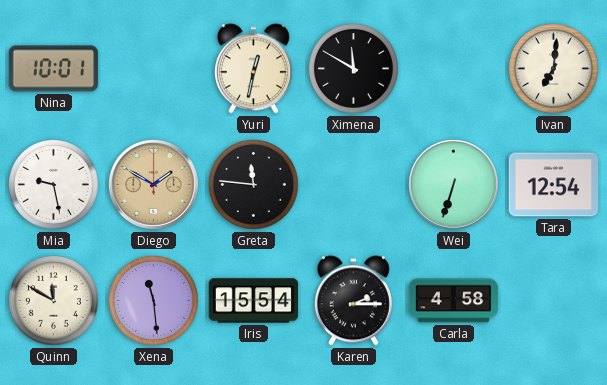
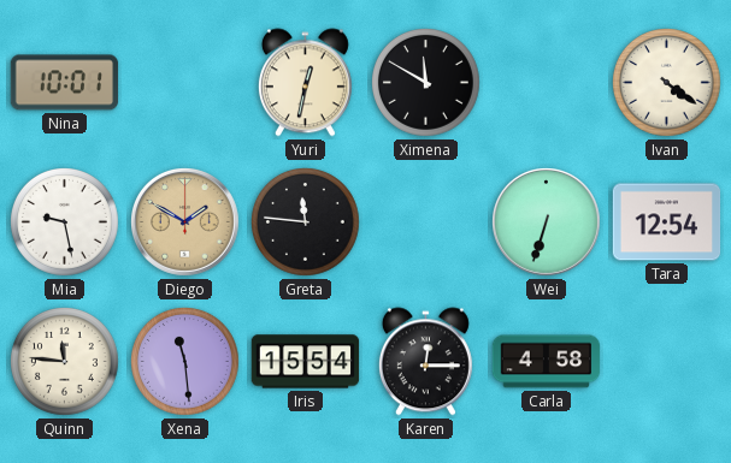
Ivan: 7:01 -> 4:21
Quinn: 11:50 -> 11:46
Karen: 2:15 -> 12:15
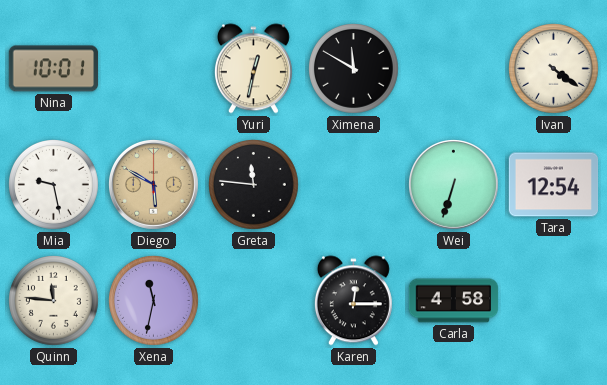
Diego: 1:50 -> 5:50
Xena: 11:29 -> 11:32
Iris: 15:54 -> none
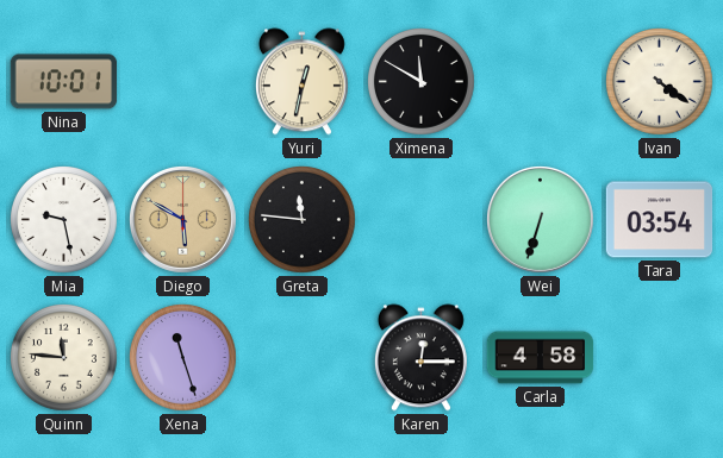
Tara: 12:54 -> 03:54
Xena: 11:32 -> 11:27
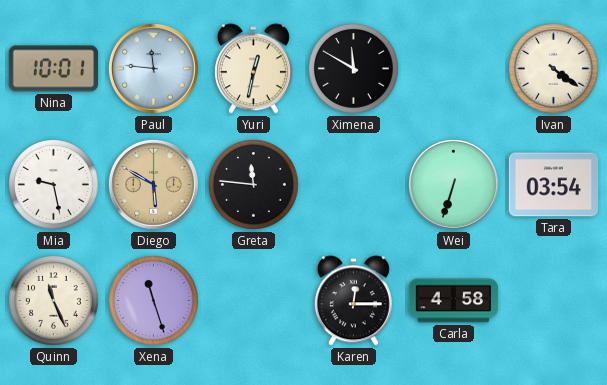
Paul: none -> 11:46
Quinn: 11:46 -> 11:26
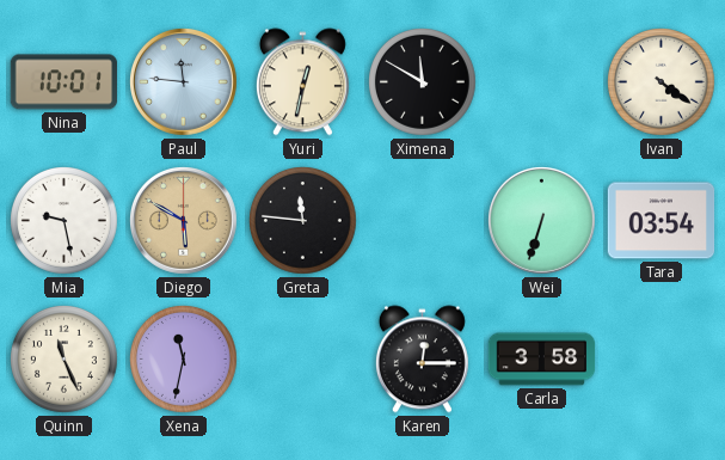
Xena: 11:27 -> 11:32
Carla: 4:58 -> 3:58
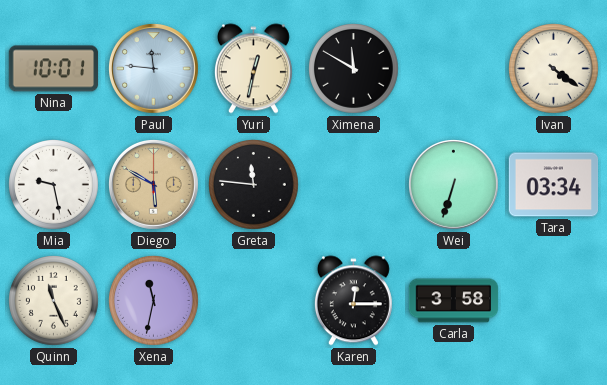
Tara: 03:54 -> 03:34
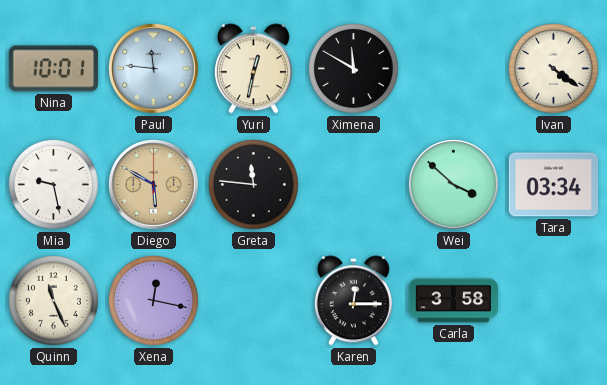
Wei: 6:33 -> 3:52
Xena: 11:32 -> 12:17
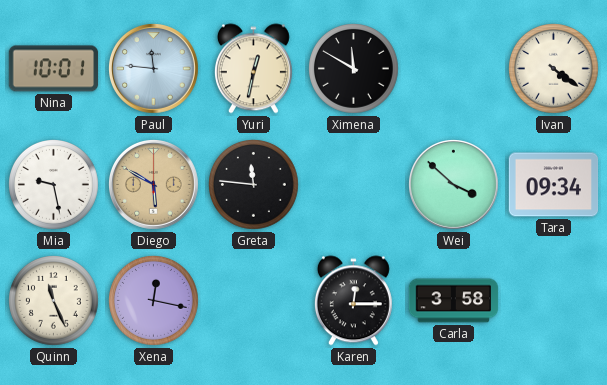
Tara: 03:34 -> 09:34
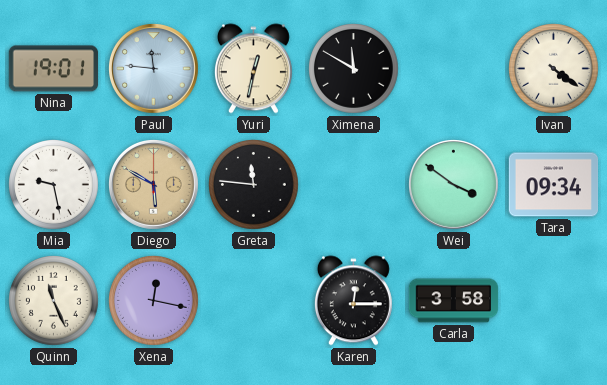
Nina: 10:01 -> 19:01
Wei: 3:52 -> 3:51
